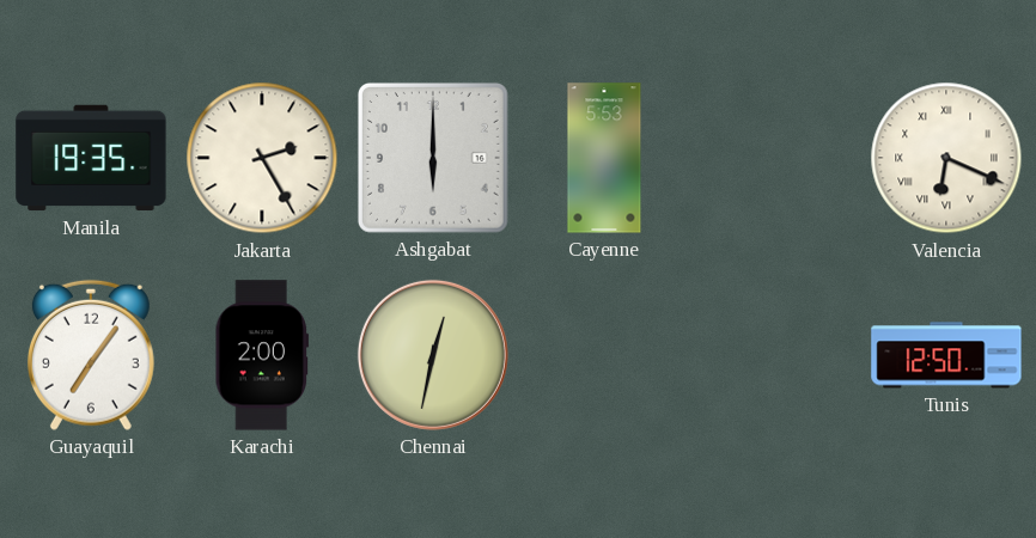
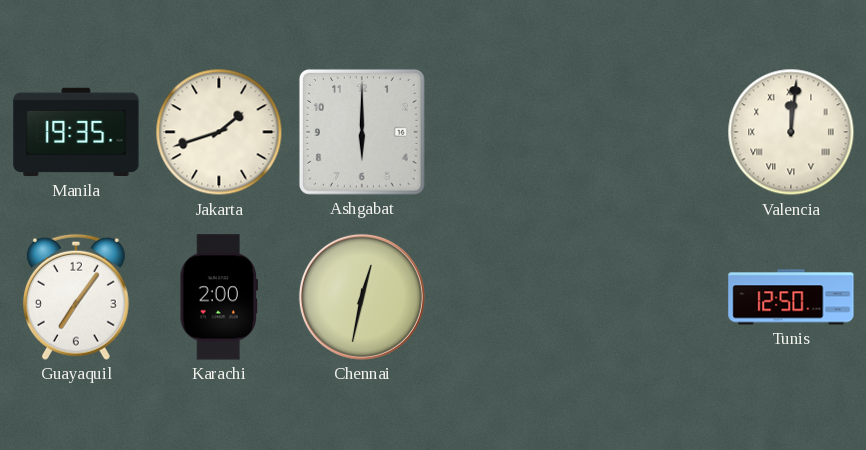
Jakarta: 2:25 -> 1:42
Cayenne: 5:53 -> none
Valencia: 6:19 -> 12:01
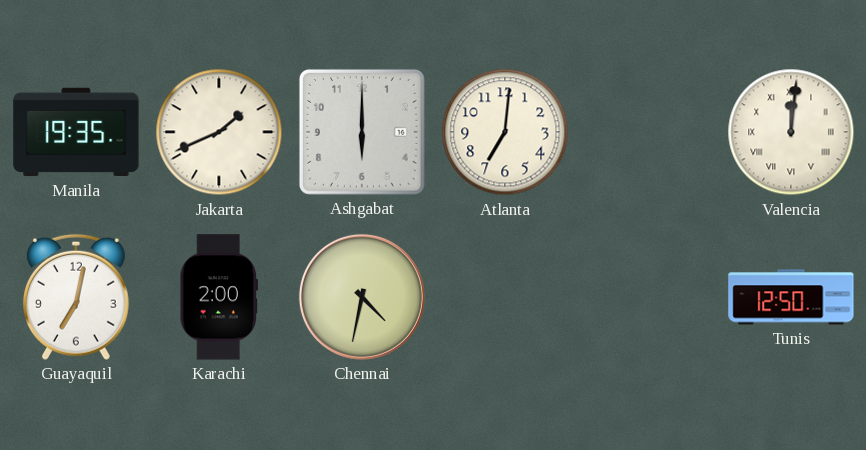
Jakarta: 1:42 -> 1:41
Atlanta: none -> 7:01
Guayaquil: 7:06 -> 7:02
Chennai: 12:32 -> 4:32
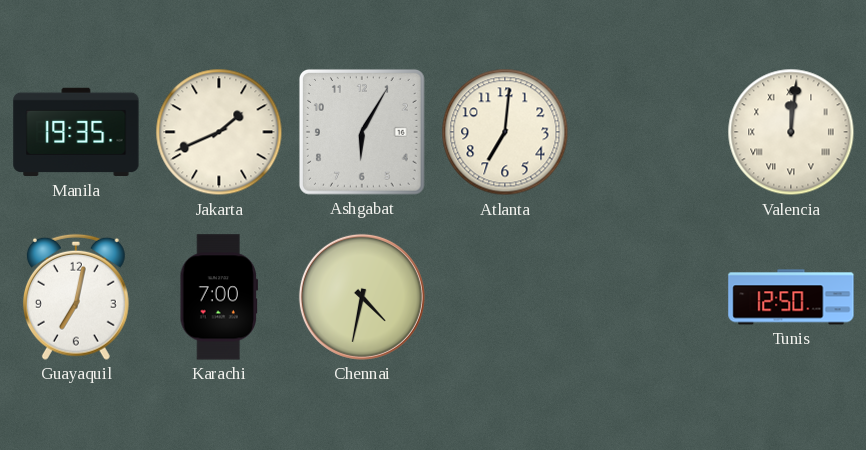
Ashgabat: 6:00 -> 6:05
Karachi: 2:00 -> 7:00
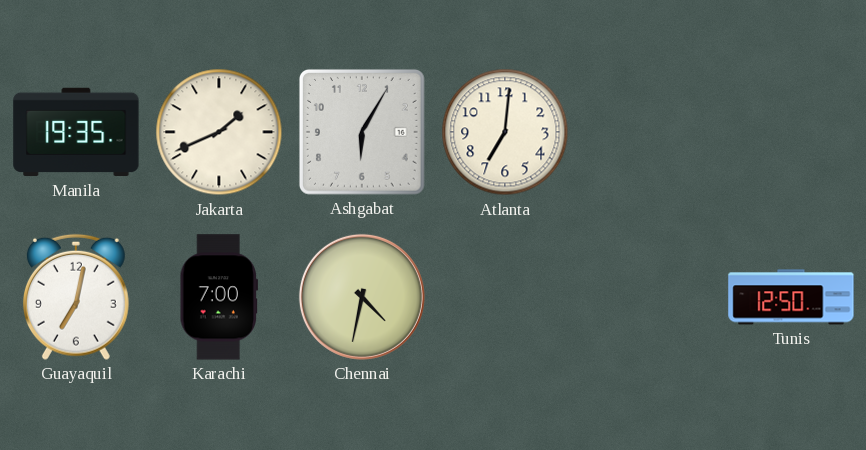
Valencia: 12:01 -> none
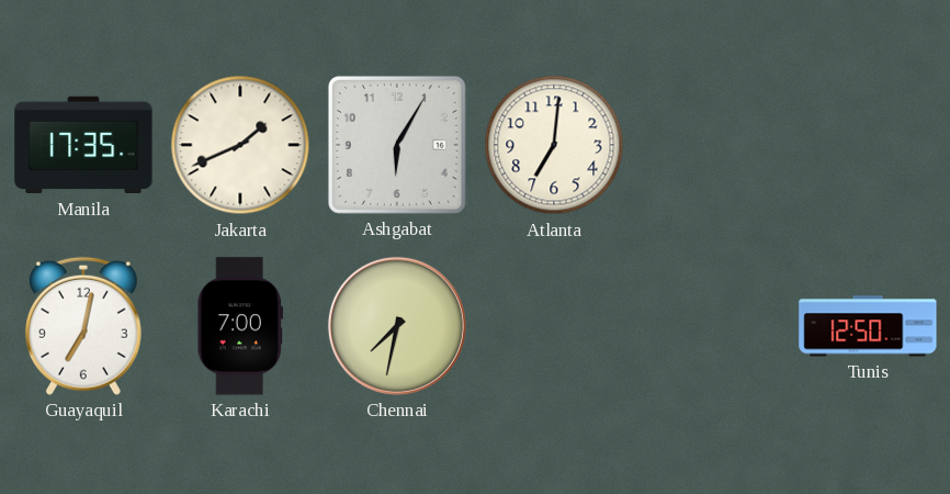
Manila: 19:35 -> 17:35
Chennai: 4:32 -> 7:32
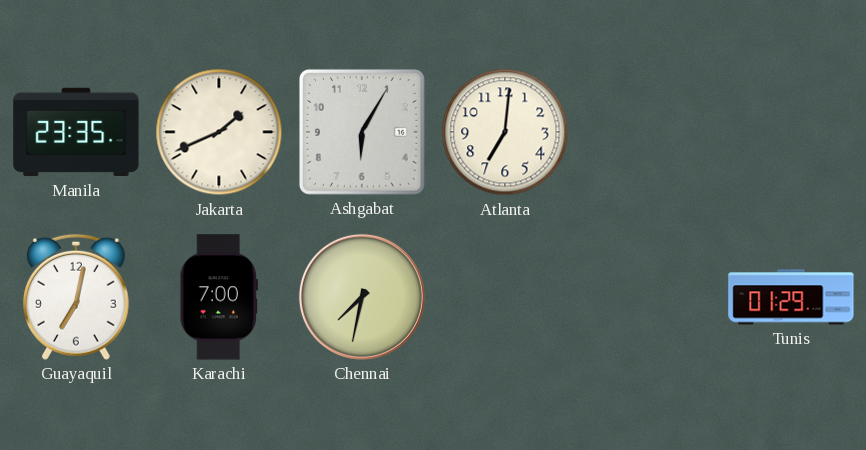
Manila: 17:35 -> 23:35
Tunis: 12:50 -> 01:29
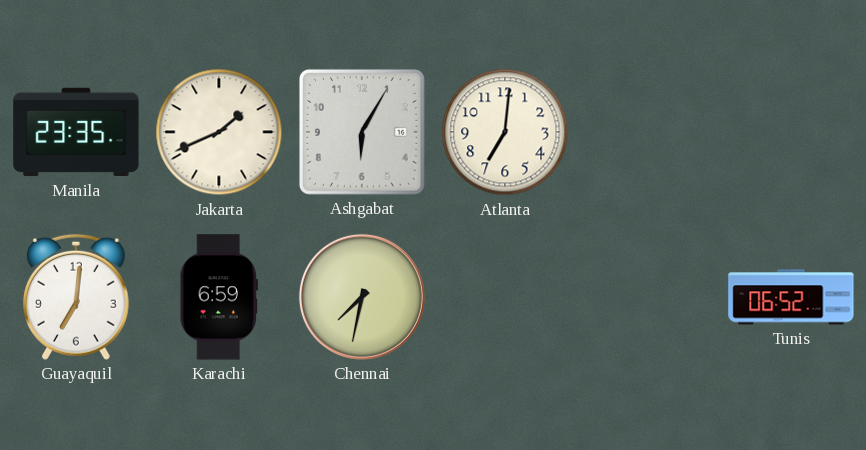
Guayaquil: 7:02 -> 7:01
Karachi: 7:00 -> 6:59
Tunis: 01:29 -> 06:52
